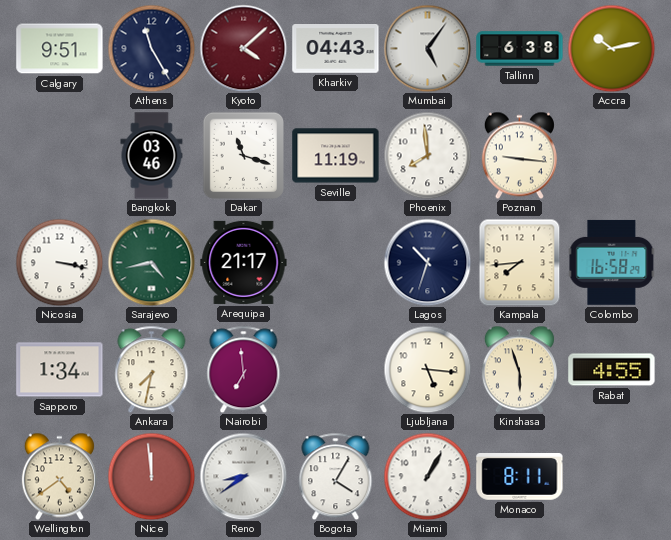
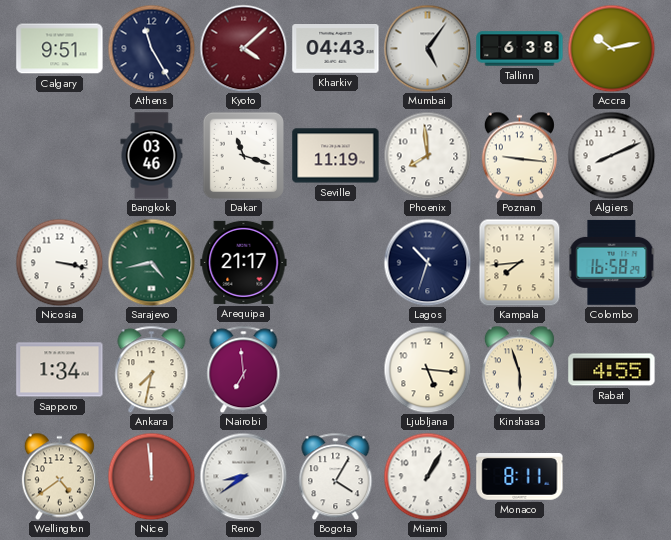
Algiers: none -> 8:11
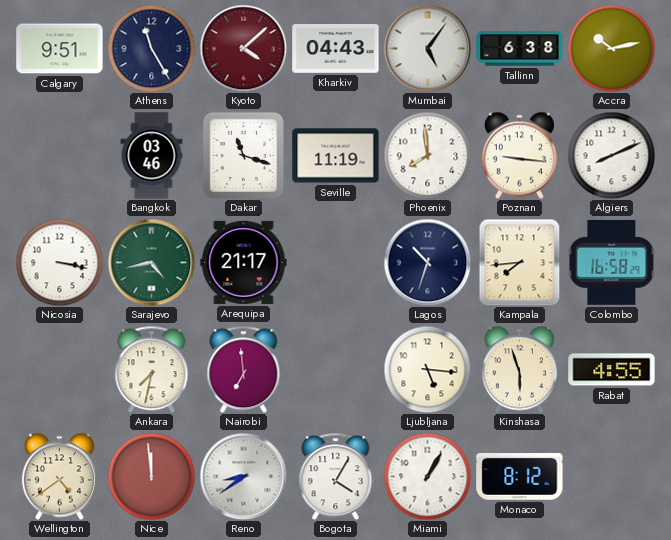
Sapporo: 1:34 -> none
Monaco: 8:11 -> 8:12
